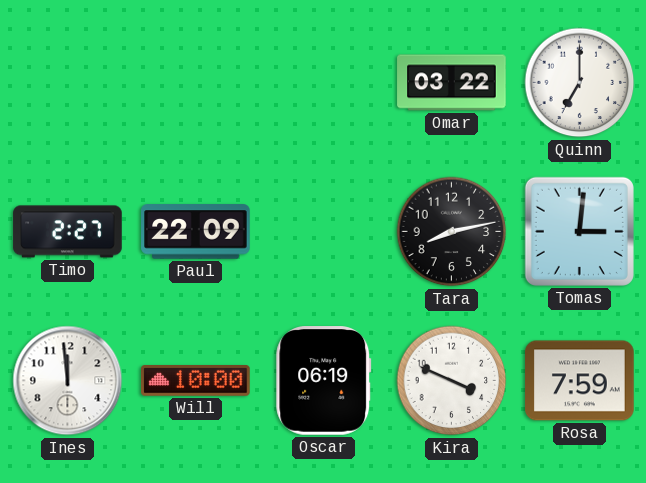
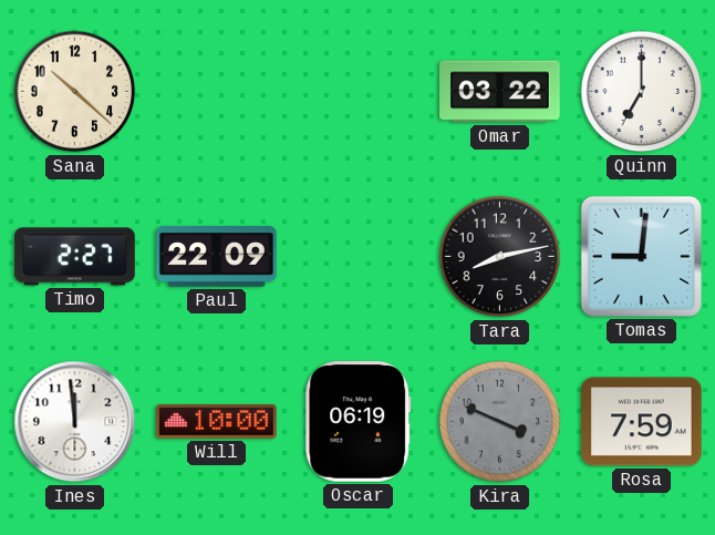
Sana: none -> 10:22
Tomas: 3:01 -> 9:01
Kira dial: white -> grey
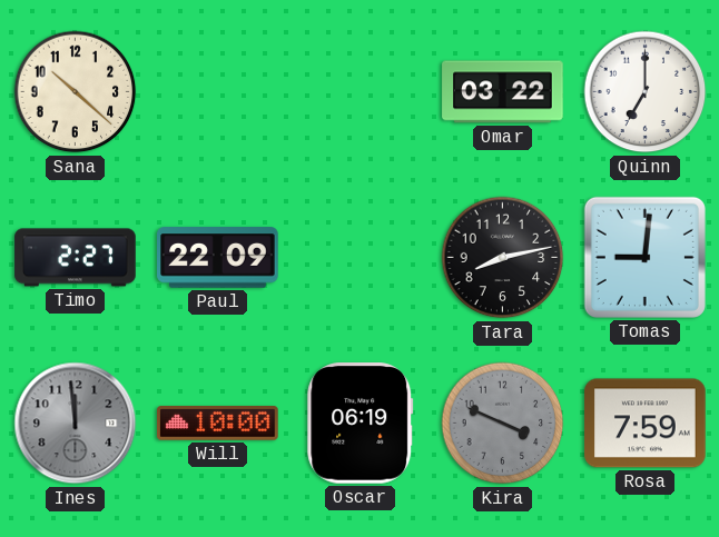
Ines dial: white -> grey
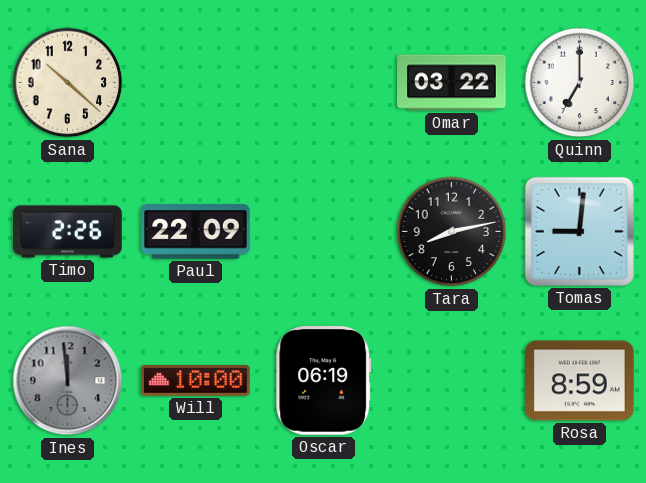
Timo: 2:27 -> 2:26
Kira: 3:49 -> none
Rosa: 7:59 -> 8:59
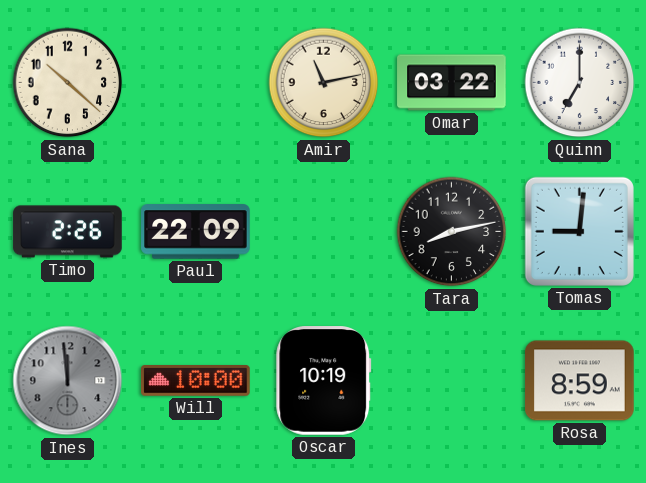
Amir: none -> 11:13
Oscar: 06:19 -> 10:19
